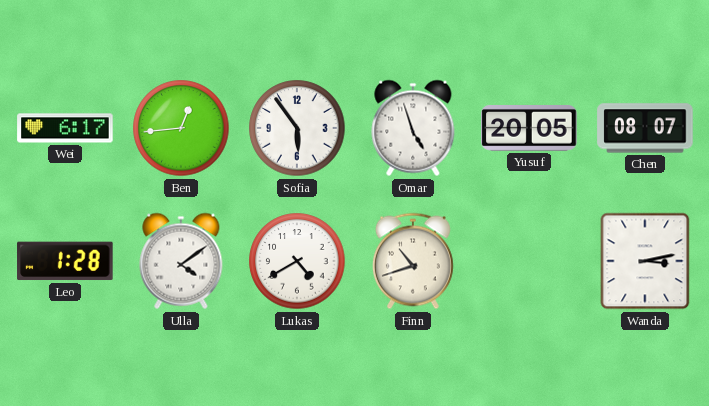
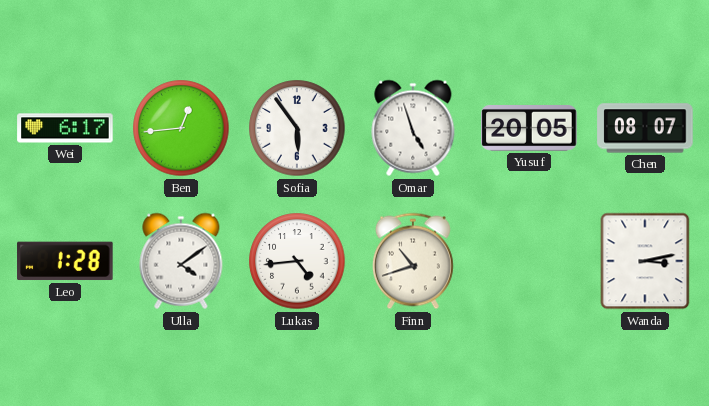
Lukas: 4:40 -> 4:44
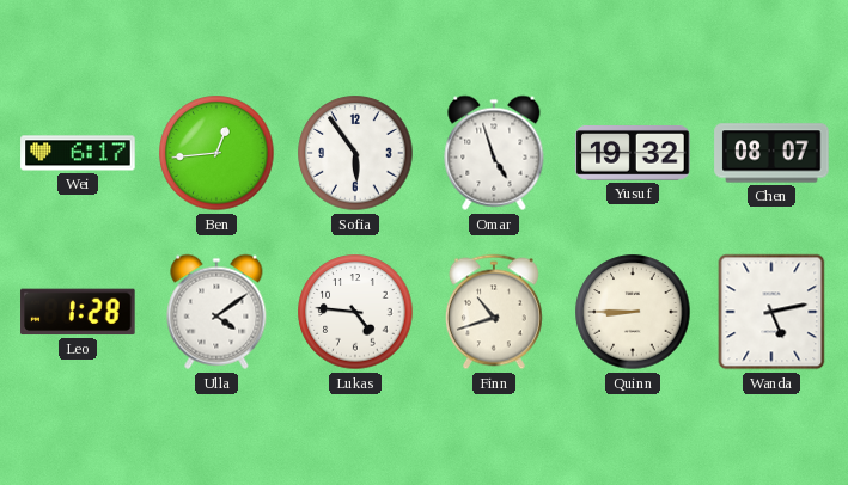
Yusuf: 20:05 -> 19:32
Lukas: 4:44 -> 4:46
Quinn: none -> 8:45
Wanda: 3:13 -> 5:13
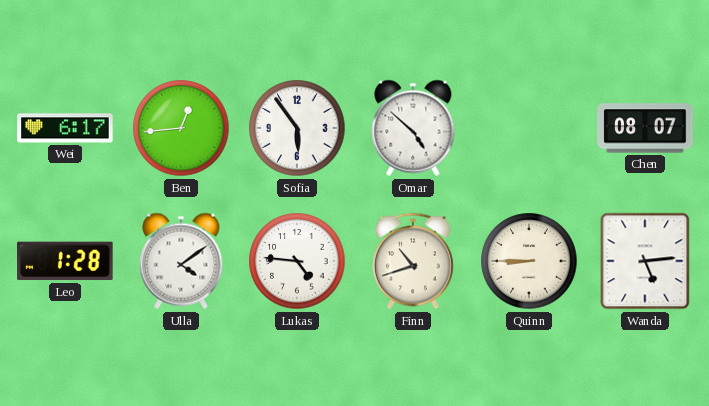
Omar: 4:57 -> 4:52
Yusuf: 19:32 -> none
Wanda: 5:13 -> 5:14
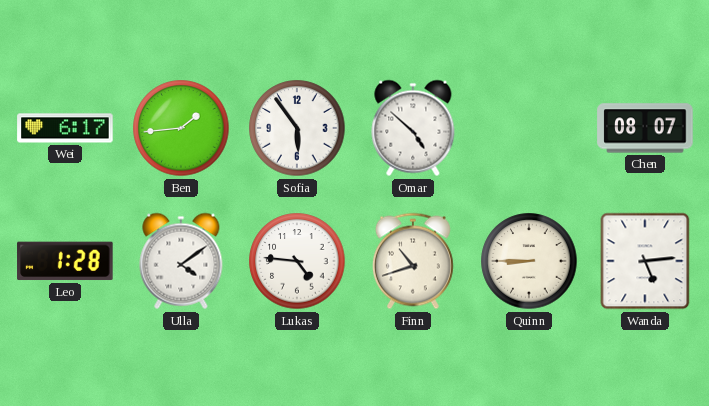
Ben: 12:44 -> 1:44
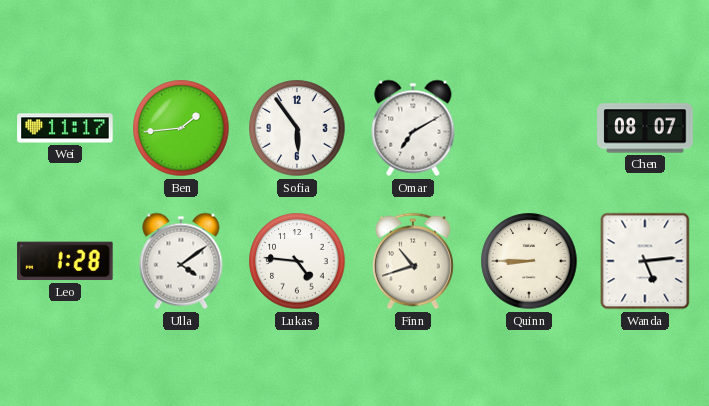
Wei: 6:17 -> 11:17
Omar: 4:52 -> 7:10
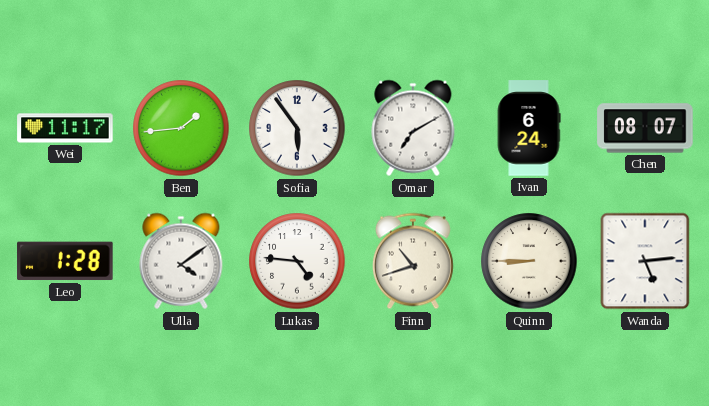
Ivan: none -> 6:24
